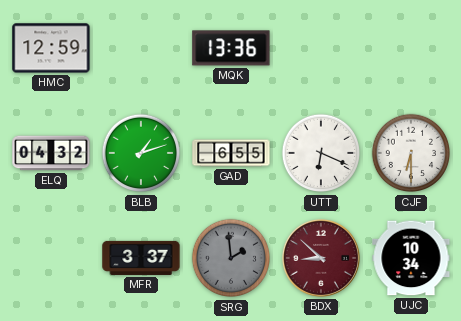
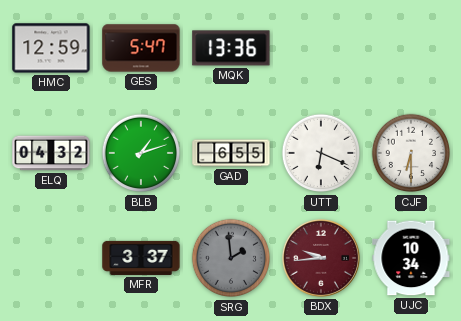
GES: none -> 5:47
BDX: 8:52 -> 9:44
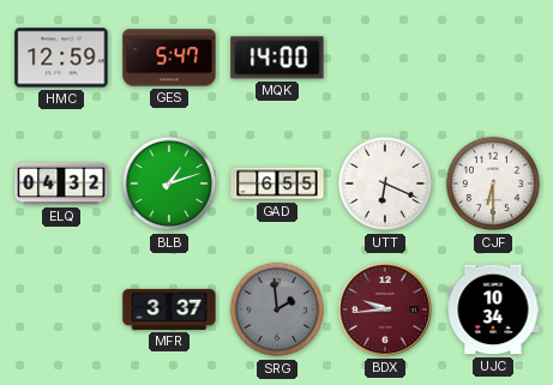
MQK: 13:36 -> 14:00
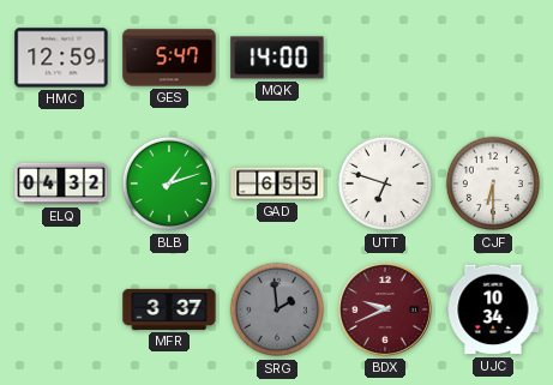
UTT: 6:19 -> 6:48
BDX: 9:44 -> 9:41
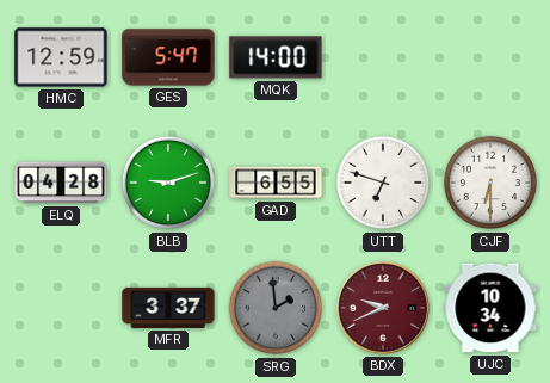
ELQ: 04:32 -> 04:28
BLB: 1:12 -> 9:12
